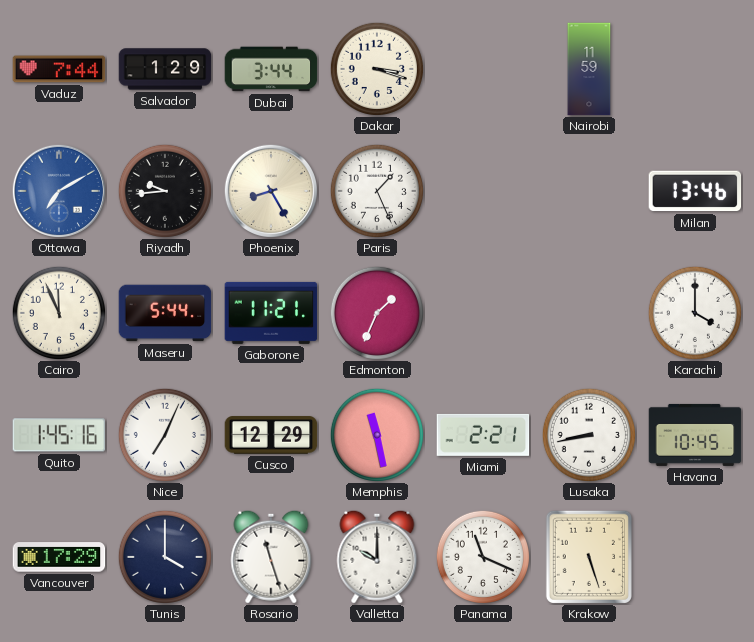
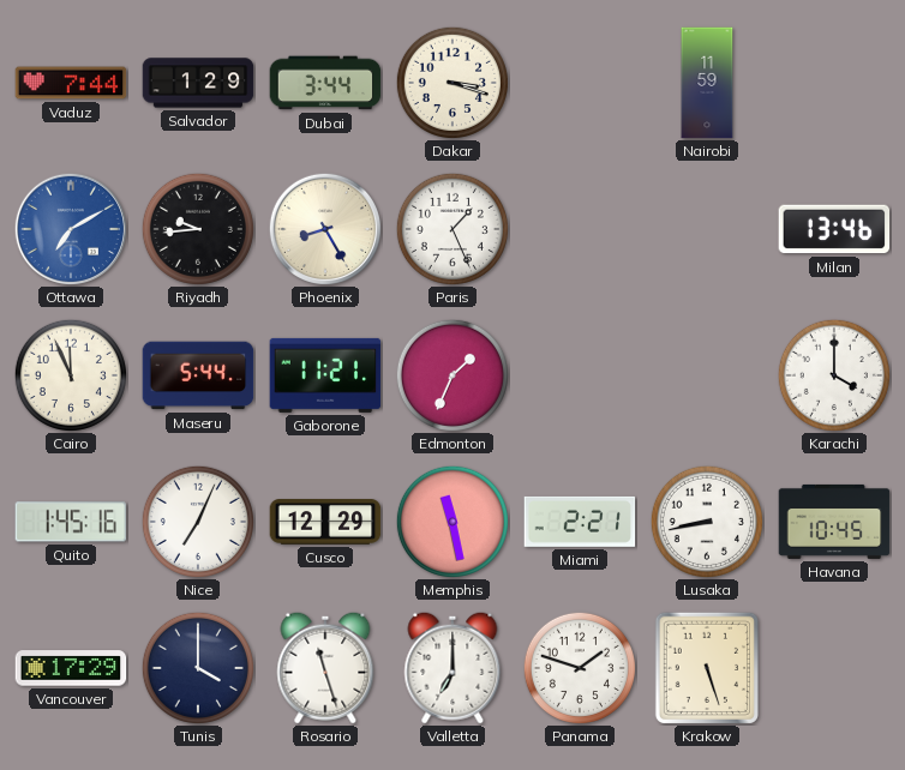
Valletta: 10:00 -> 7:00
Panama: 11:19 -> 1:48
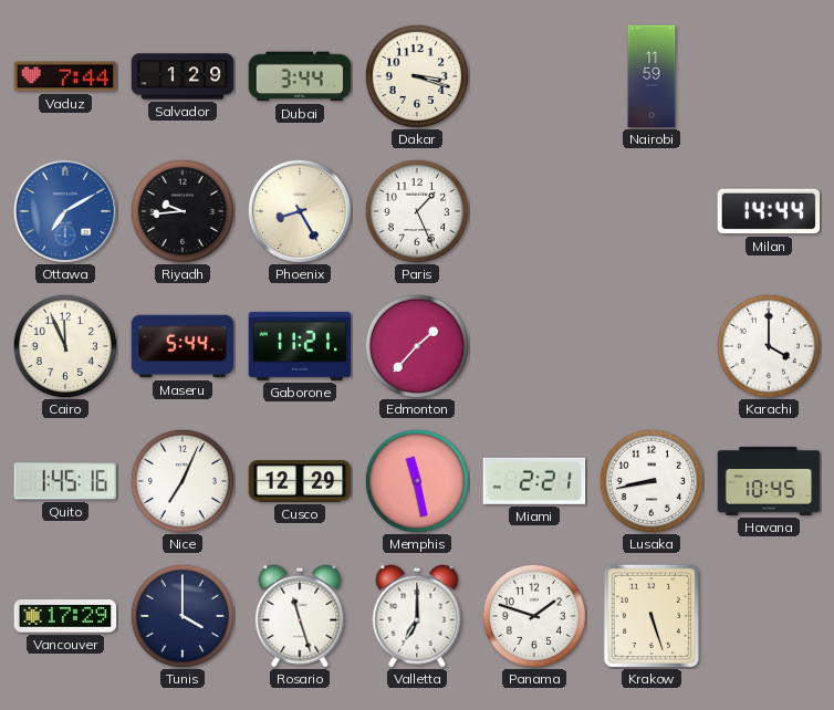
Milan: 13:46 -> 14:44
Edmonton: 1:34 -> 1:37
